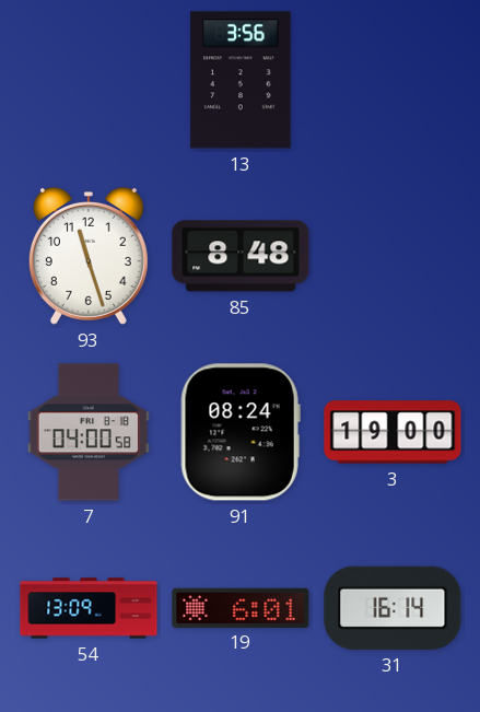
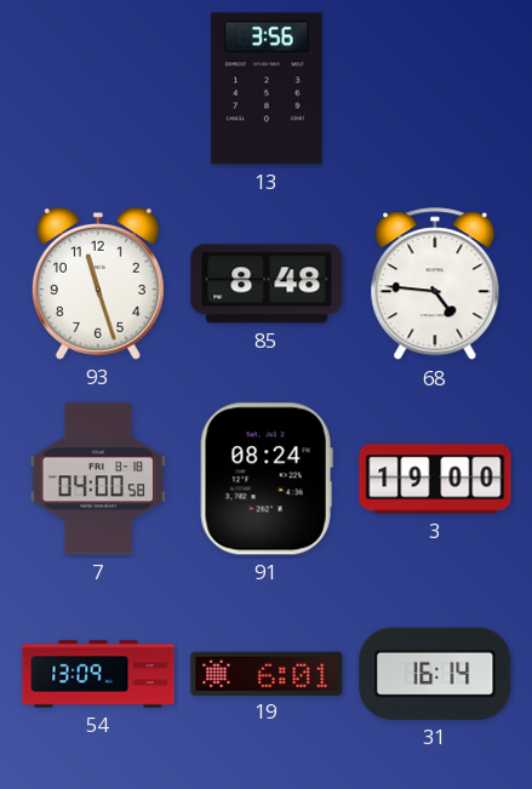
68: none -> 4:46
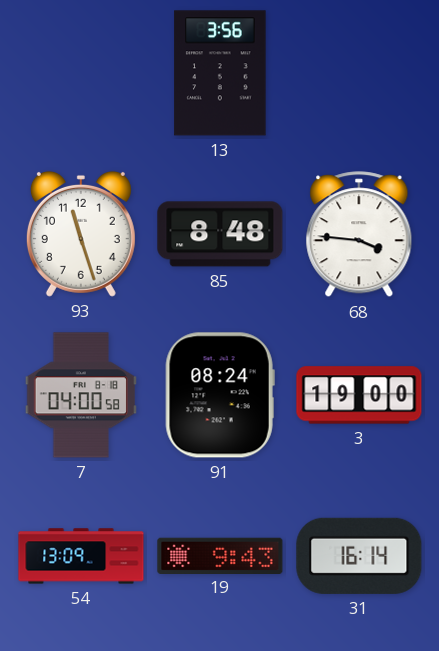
68: 4:46 -> 3:46
19: 6:01 -> 9:43
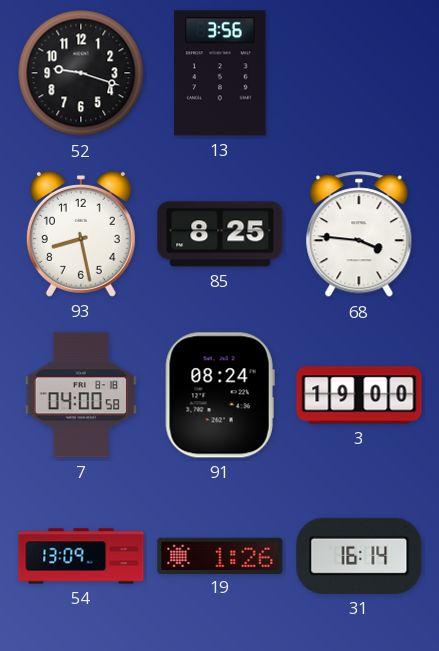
52: none -> 9:18
93: 11:27 -> 8:28
85: 8:48 -> 8:25
19: 9:43 -> 1:26
